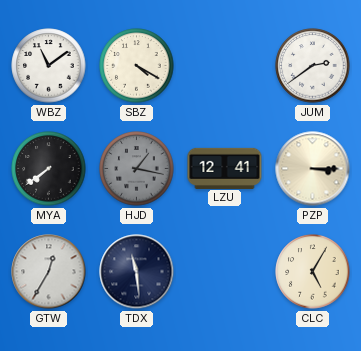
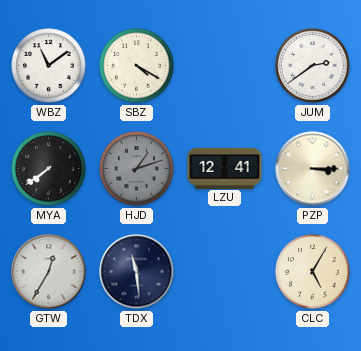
HJD: 1:17 -> 1:12
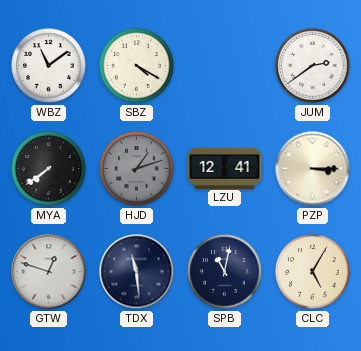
GTW: 12:35 -> 12:48
SPB: none -> 11:02
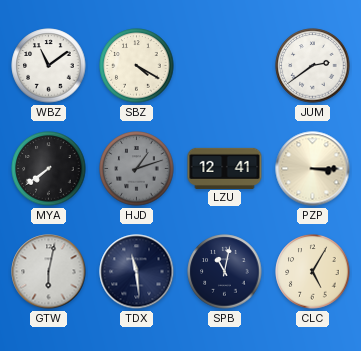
GTW: 12:48 -> 6:02
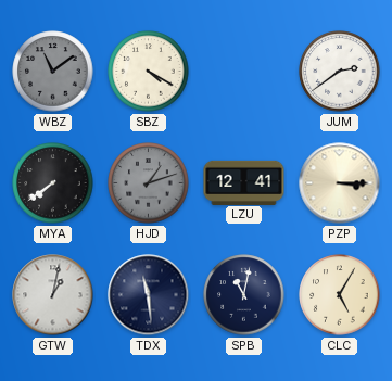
WBZ dial: white -> grey
GTW: 6:02 -> 1:02
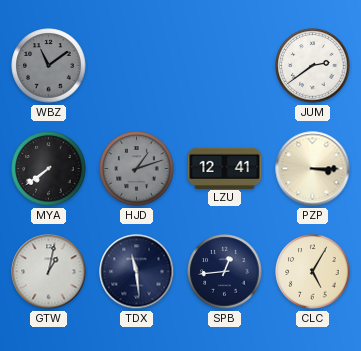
SBZ: 4:20 -> none
SPB: 11:02 -> 12:44
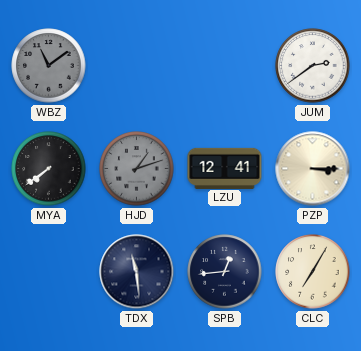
GTW: 1:02 -> none
CLC: 5:05 -> 7:05
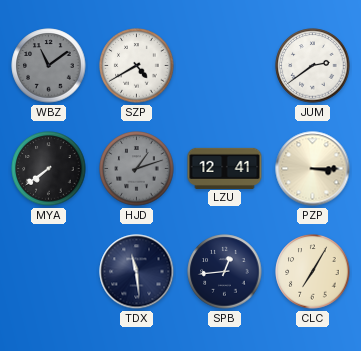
SZP: none -> 4:40
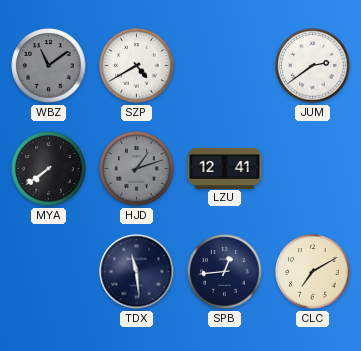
PZP: 3:15 -> none
CLC: 7:05 -> 7:10
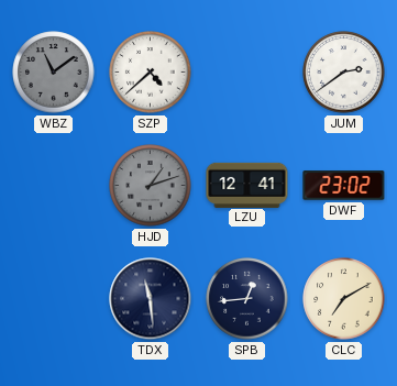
SZP: 4:40 -> 4:38
MYA: 7:39 -> none
DWF: none -> 23:02
